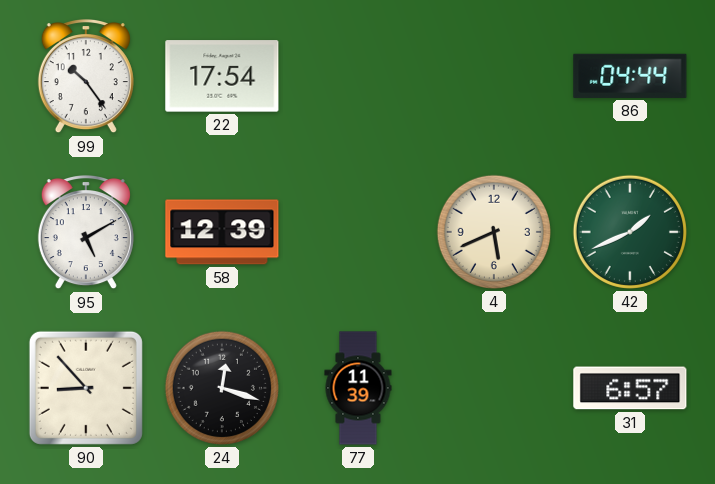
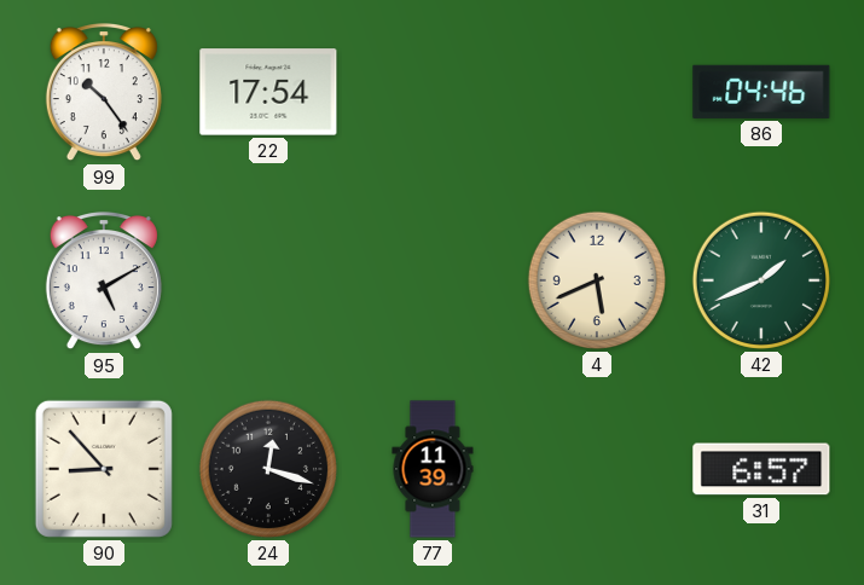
86: 04:44 -> 04:46
58: 12:39 -> none
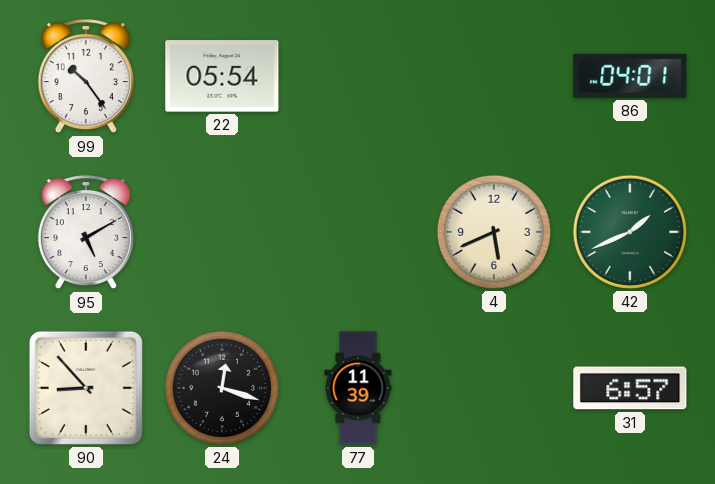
22: 17:54 -> 05:54
86: 04:46 -> 04:01
